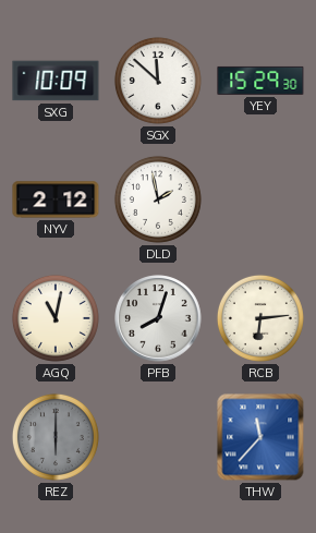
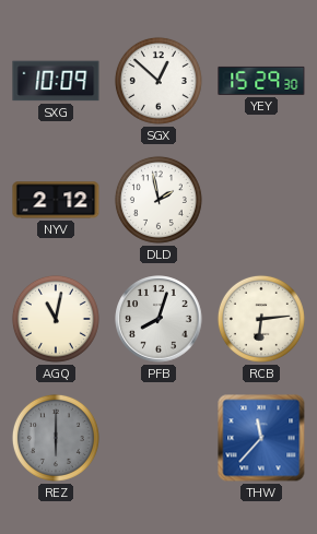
SGX: 11:52 -> 12:52
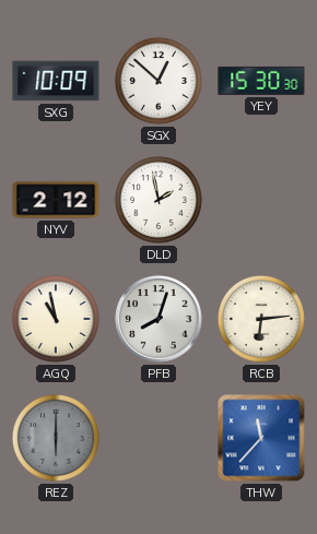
YEY: 15:29 -> 15:30
AGQ: 11:02 -> 10:58
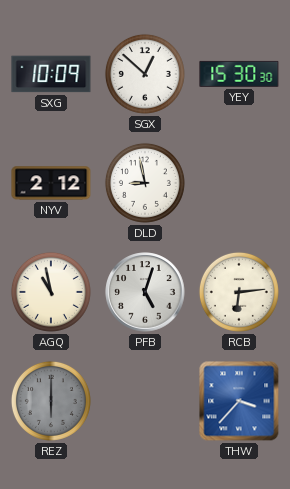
DLD: 1:58 -> 8:58
PFB: 8:03 -> 5:03
THW: 11:37 -> 3:37
